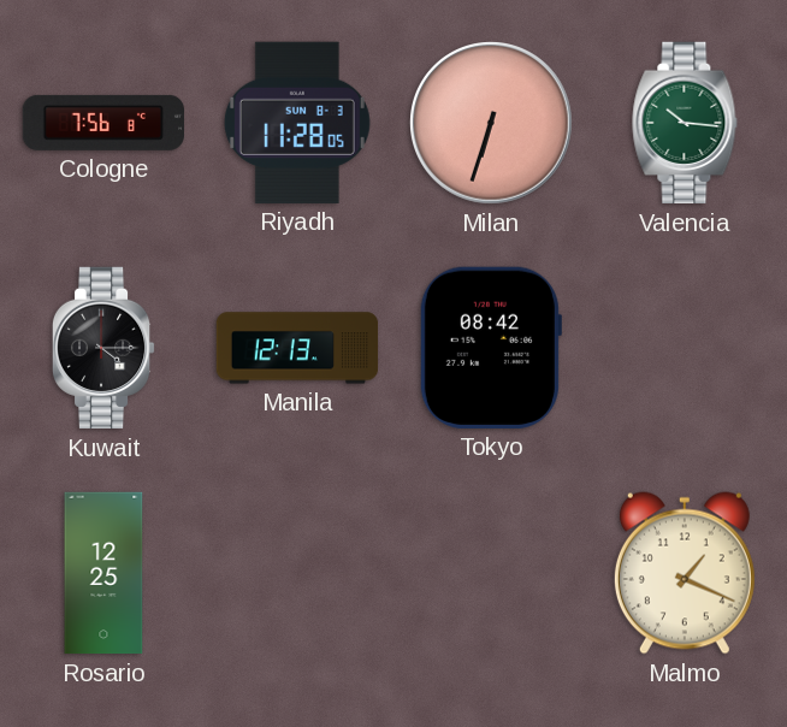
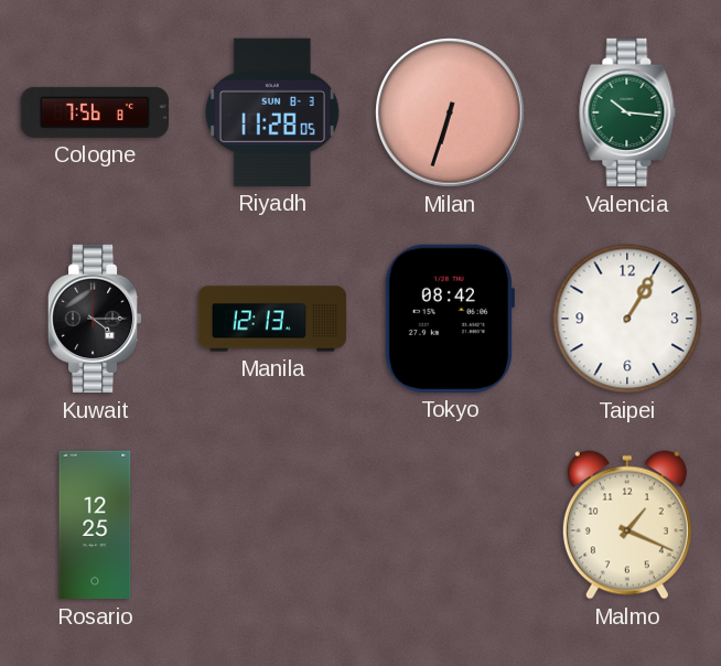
Taipei: none -> 1:05
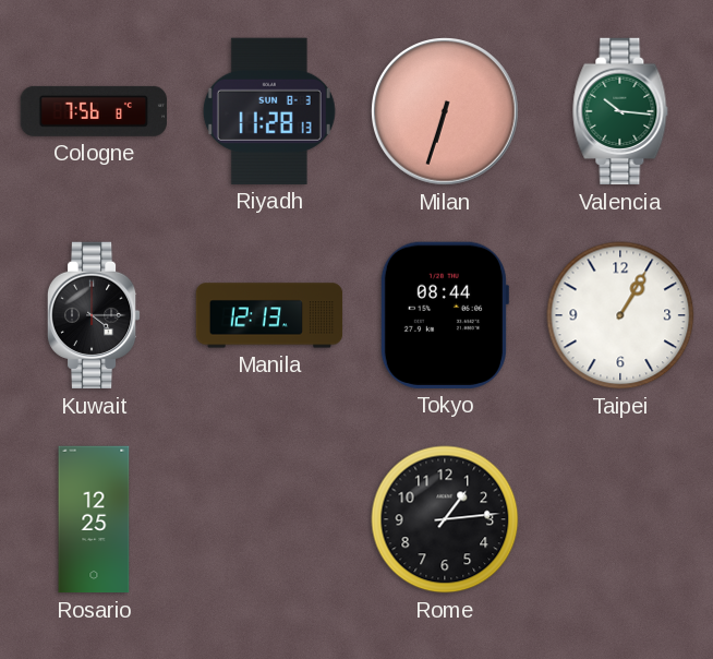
Riyadh: 11:28:05 -> 11:28:13
Tokyo: 08:42 -> 08:44
Rome: none -> 1:14
Malmo: 1:19 -> none
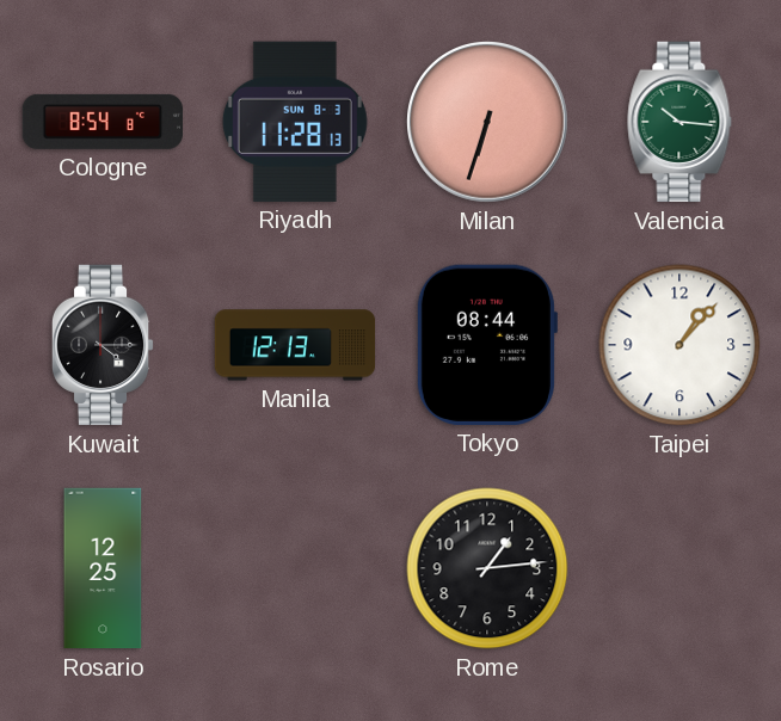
Cologne: 7:56 -> 8:54
Taipei: 1:05 -> 1:07
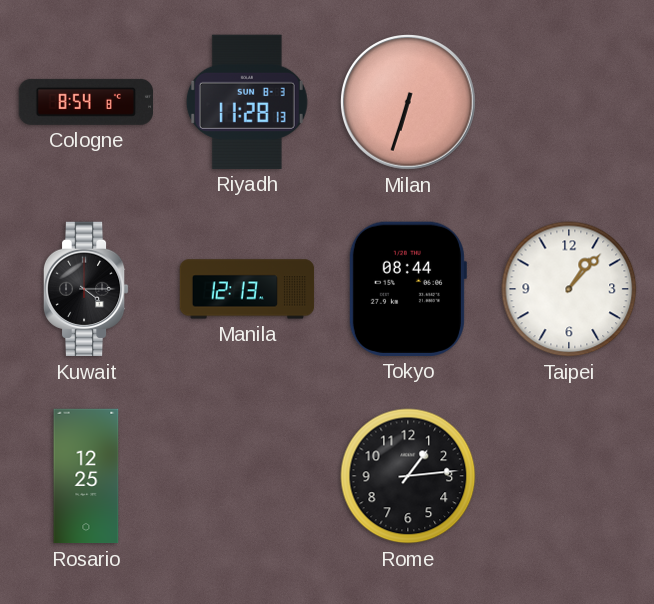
Valencia: 10:16 -> none
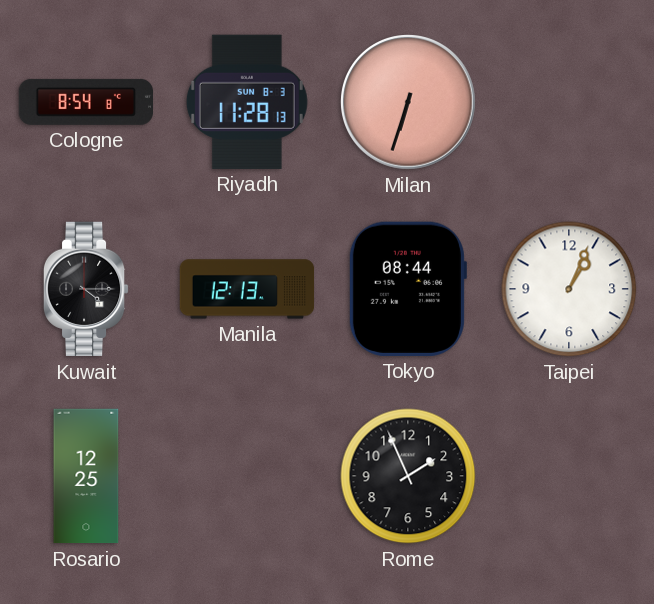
Taipei: 1:07 -> 1:04
Rome: 1:14 -> 1:56
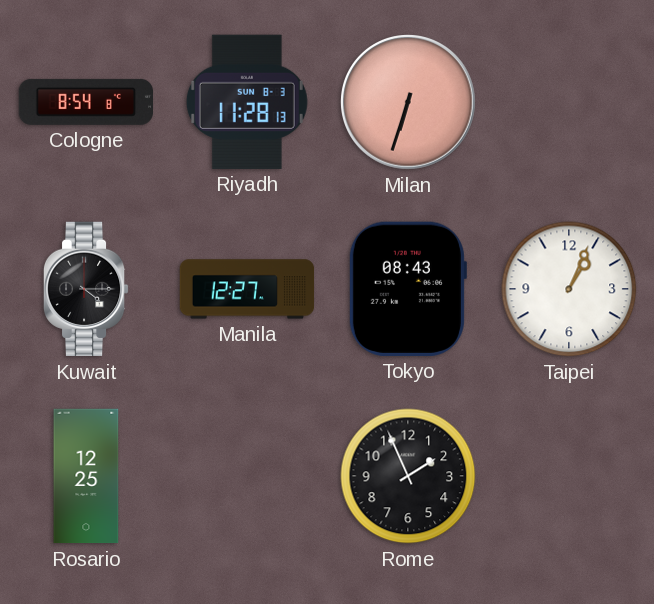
Manila: 12:13 -> 12:27
Tokyo: 08:44 -> 08:43
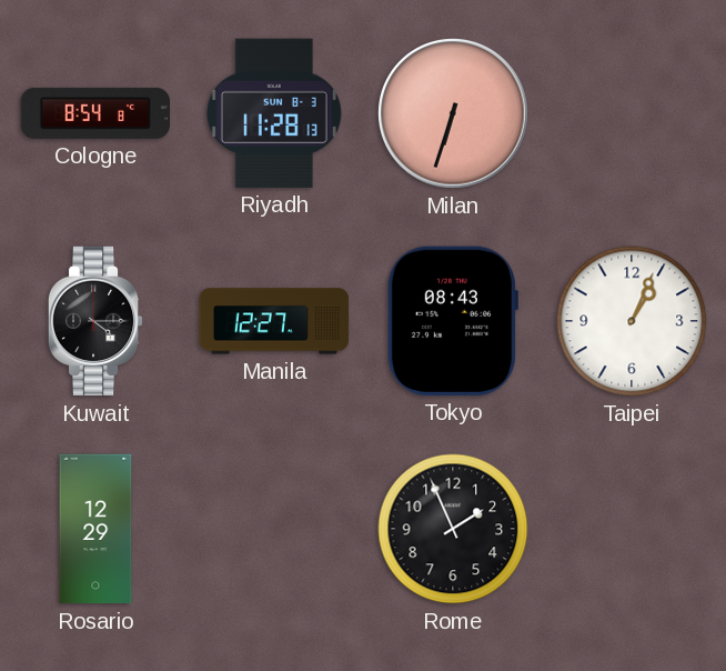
Rosario: 12:25 -> 12:29
